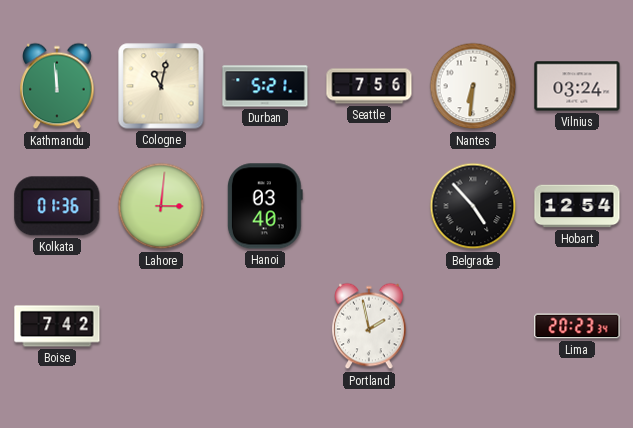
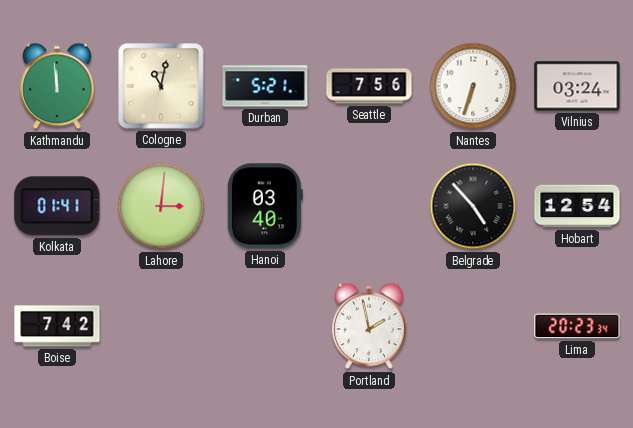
Nantes: 6:31 -> 6:33
Kolkata: 01:36 -> 01:41
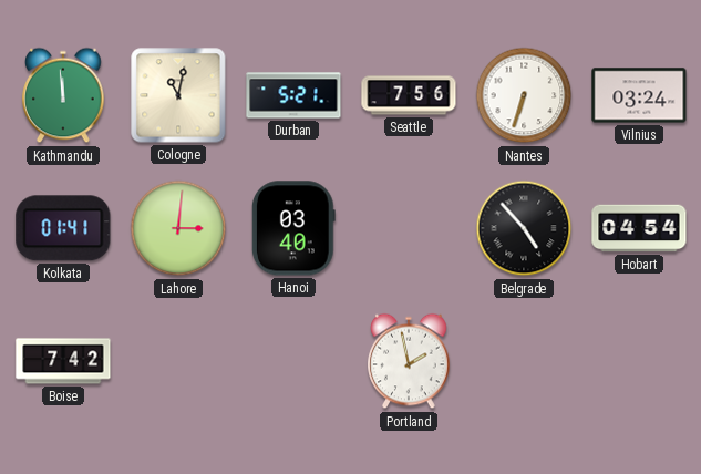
Hobart: 12:54 -> 04:54
Lima: 20:23 -> none
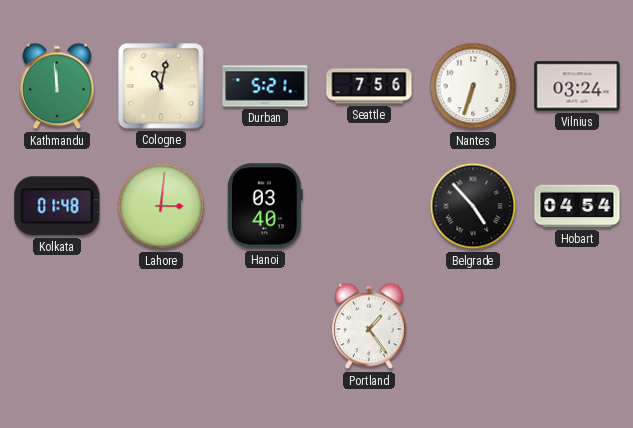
Kolkata: 01:41 -> 01:48
Boise: 7:42 -> none
Portland: 1:58 -> 1:24
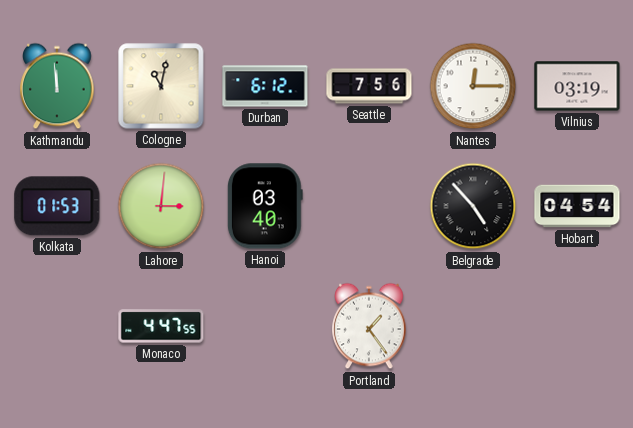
Durban: 5:21 -> 6:12
Nantes: 6:33 -> 12:15
Vilnius: 03:24 -> 03:19
Kolkata: 01:48 -> 01:53
Monaco: none -> 4:47
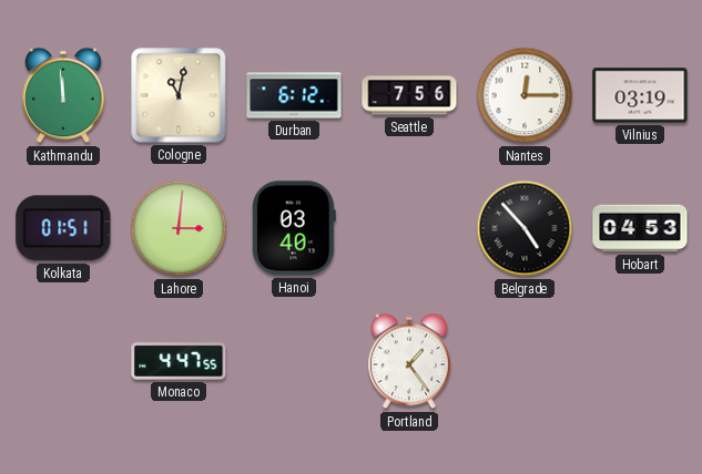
Kolkata: 01:53 -> 01:51
Hobart: 04:54 -> 04:53
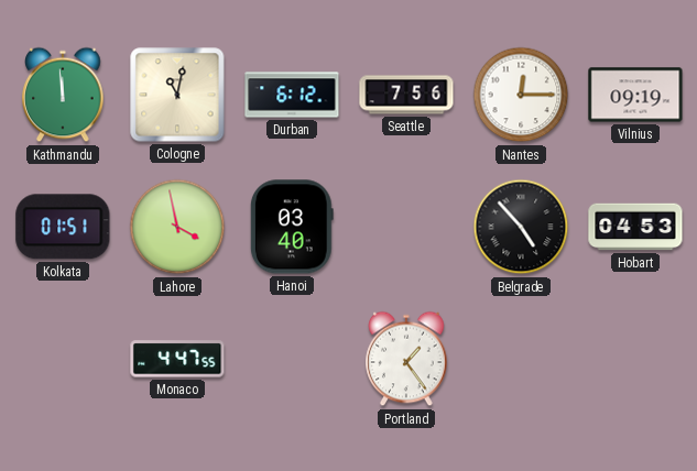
Vilnius: 03:19 -> 09:19
Lahore: 3:01 -> 3:58
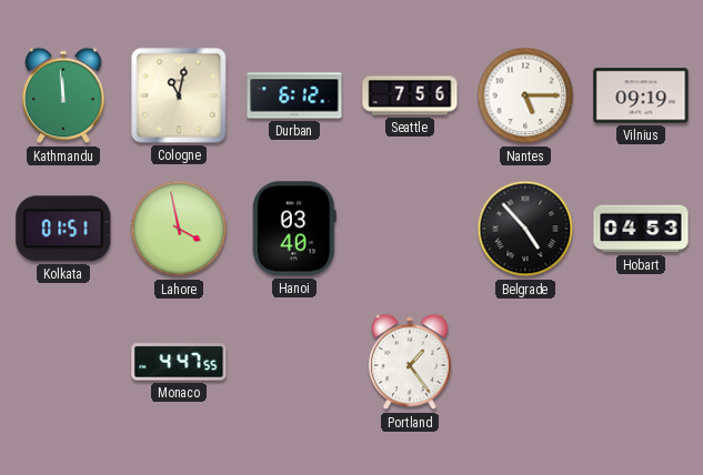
Nantes: 12:15 -> 5:15
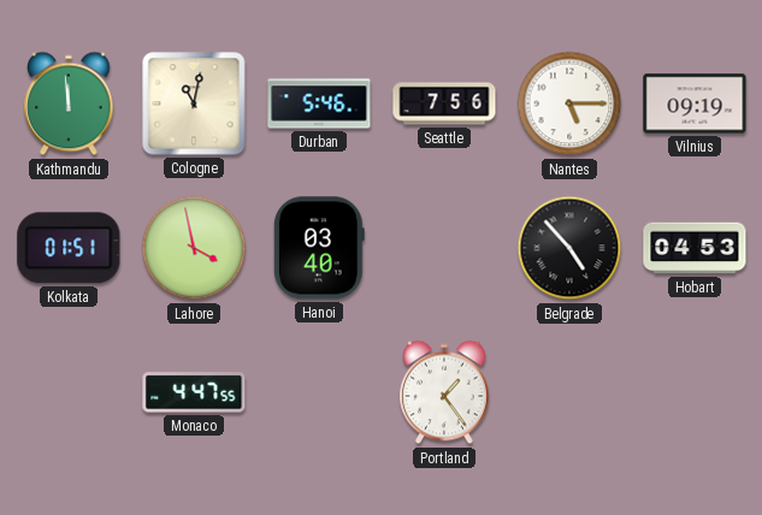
Durban: 6:12 -> 5:46
